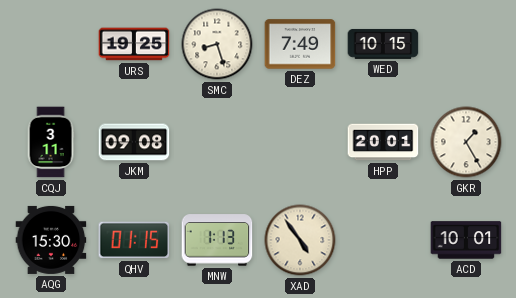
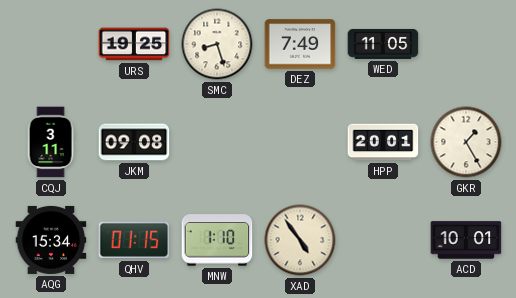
WED: 10:15 -> 11:05
AQG: 15:30 -> 15:34
MNW: 1:13 -> 1:10
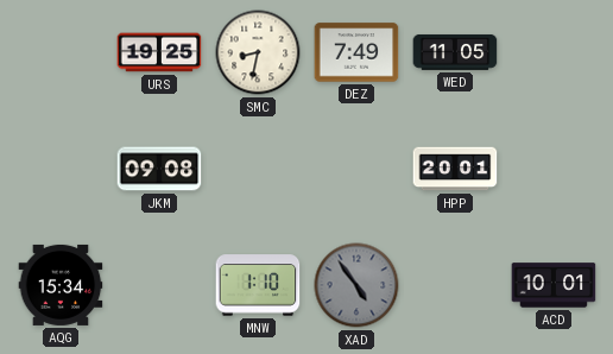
SMC: 8:27 -> 8:32
CQJ: 3:11 -> none
GKR: 1:25 -> none
QHV: 01:15 -> none
XAD dial: cream -> grey
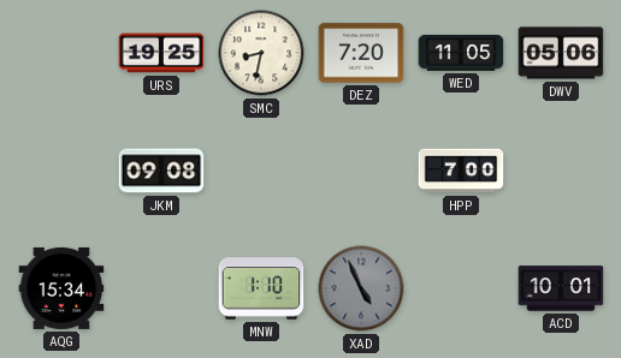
DEZ: 7:49 -> 7:20
DWV: none -> 05:06
HPP: 20:01 -> 7:00
XAD: 4:54 -> 4:56
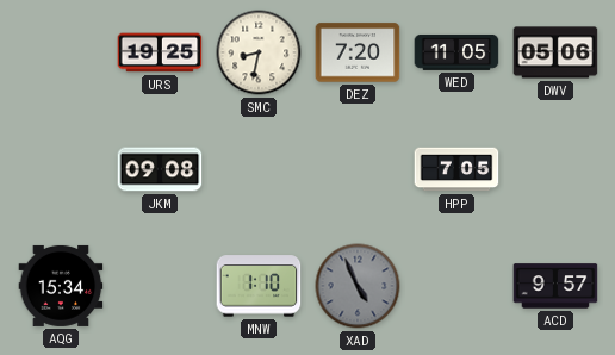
HPP: 7:00 -> 7:05
ACD: 10:01 -> 9:57
